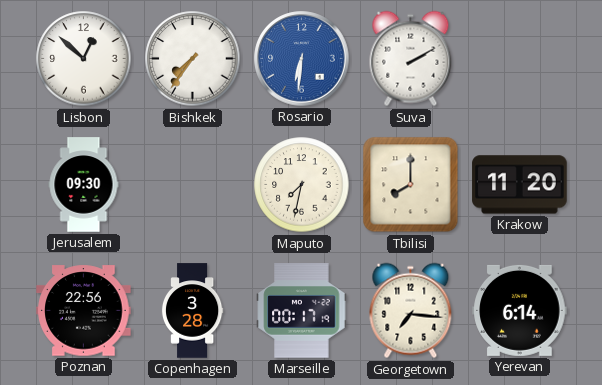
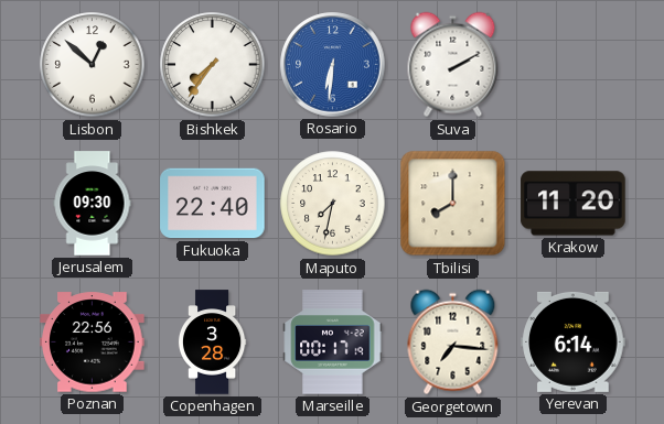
Fukuoka: none -> 22:40
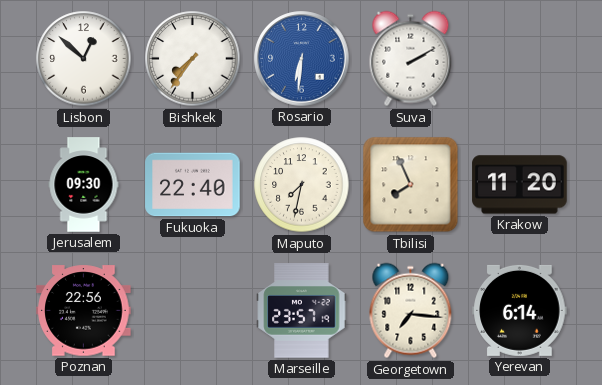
Tbilisi: 8:00 -> 7:56
Copenhagen: 3:28 -> none
Marseille: 00:17 -> 23:57
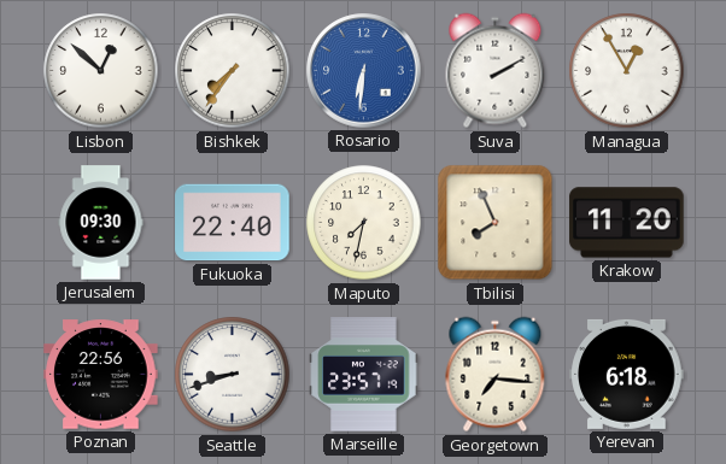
Managua: none -> 12:55
Seattle: none -> 8:42
Yerevan: 6:14 -> 6:18
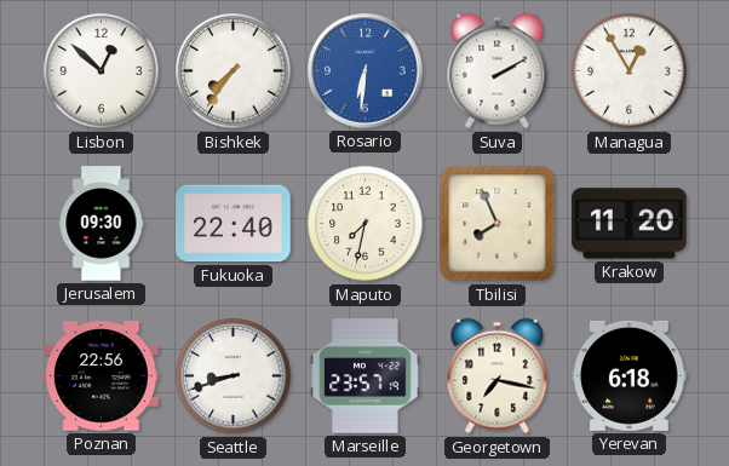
Georgetown: 7:16 -> 7:17
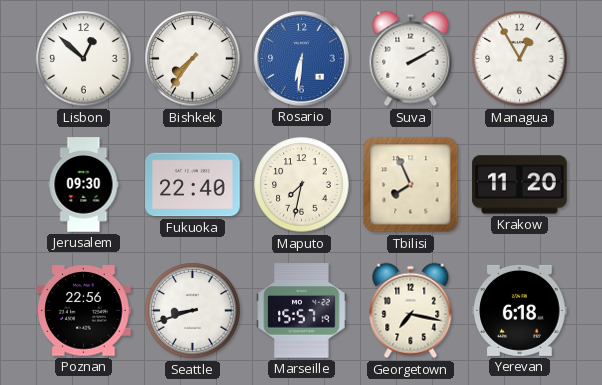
Marseille: 23:57 -> 15:57
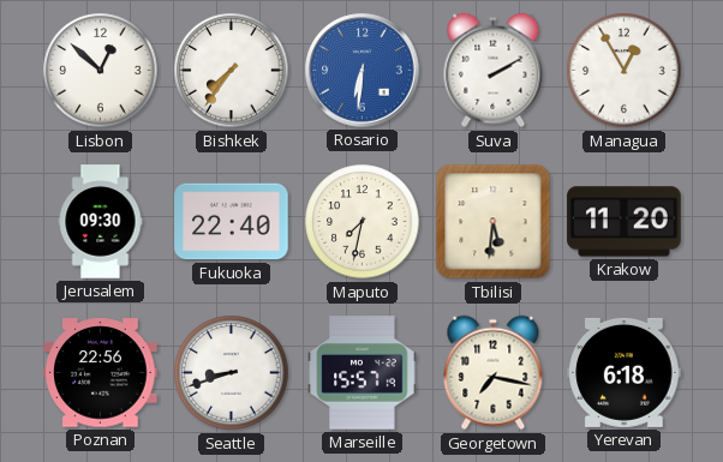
Tbilisi: 7:56 -> 5:31
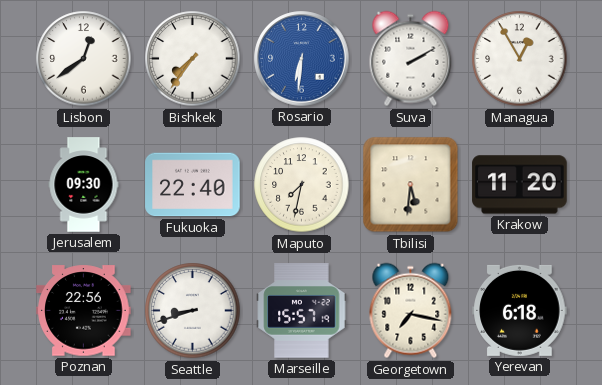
Lisbon: 12:52 -> 12:39
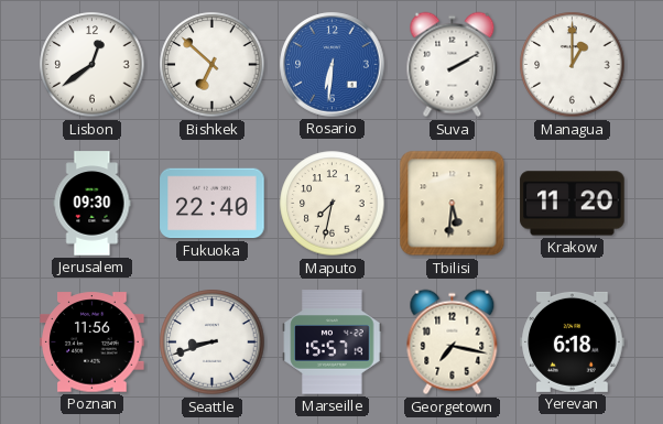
Bishkek: 7:36 -> 6:52
Managua: 12:55 -> 1:00
Poznan: 22:56 -> 11:56
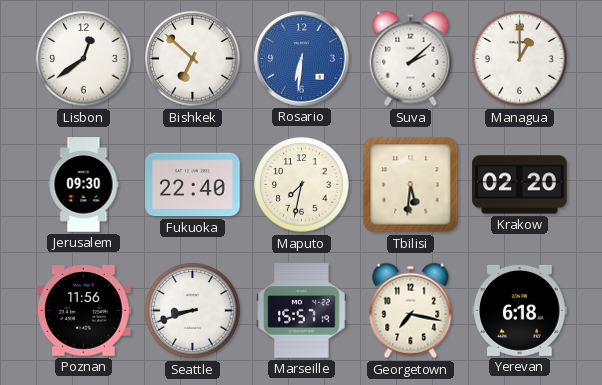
Suva: 2:10 -> 2:08
Krakow: 11:20 -> 02:20
